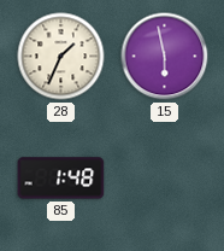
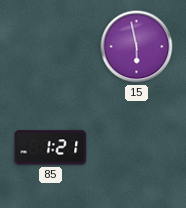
28: 1:34 -> none
85: 1:48 -> 1:21
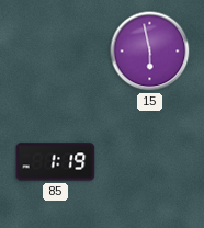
85: 1:21 -> 1:19
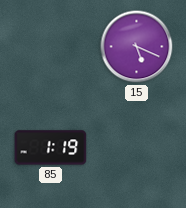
15: 5:58 -> 5:19
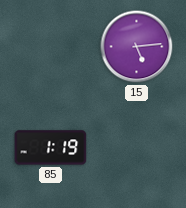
15: 5:19 -> 5:14
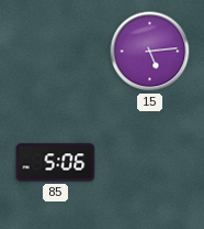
85: 1:19 -> 5:06
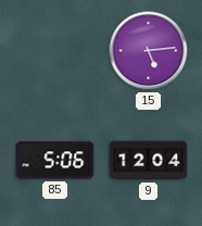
9: none -> 12:04
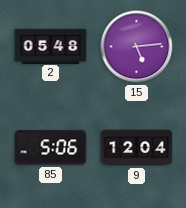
2: none -> 05:48
